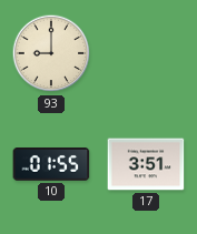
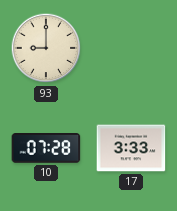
10: 01:55 -> 07:28
17: 3:51 -> 3:33
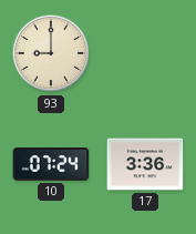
10: 07:28 -> 07:24
17: 3:33 -> 3:36
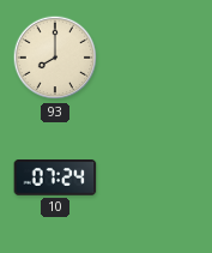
93: 9:00 -> 8:00
17: 3:36 -> none
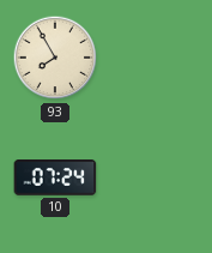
93: 8:00 -> 7:55
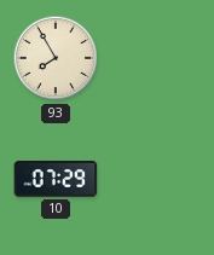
10: 07:24 -> 07:29
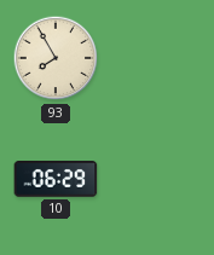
10: 07:29 -> 06:29
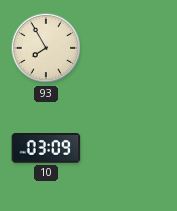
10: 06:29 -> 03:09
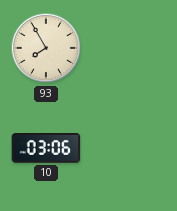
10: 03:09 -> 03:06
